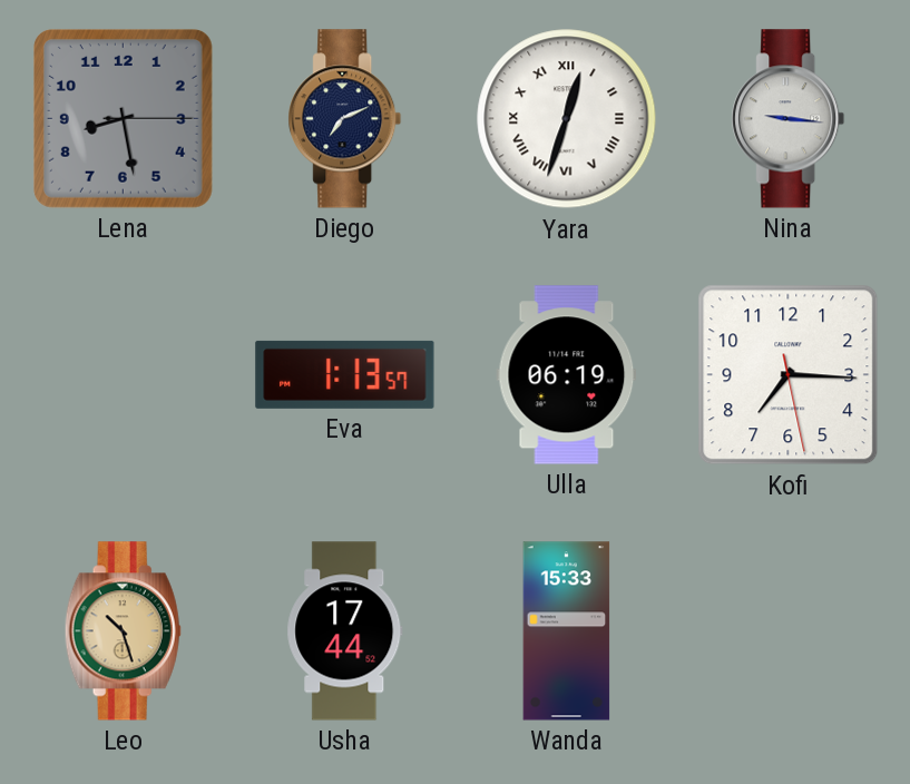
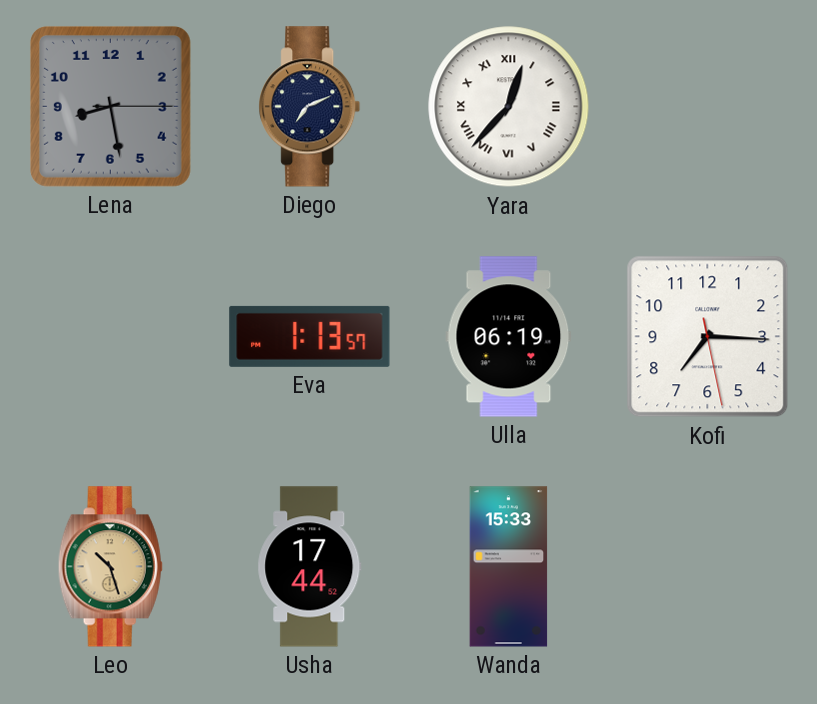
Yara: 12:33 -> 12:37
Nina: 9:16 -> none
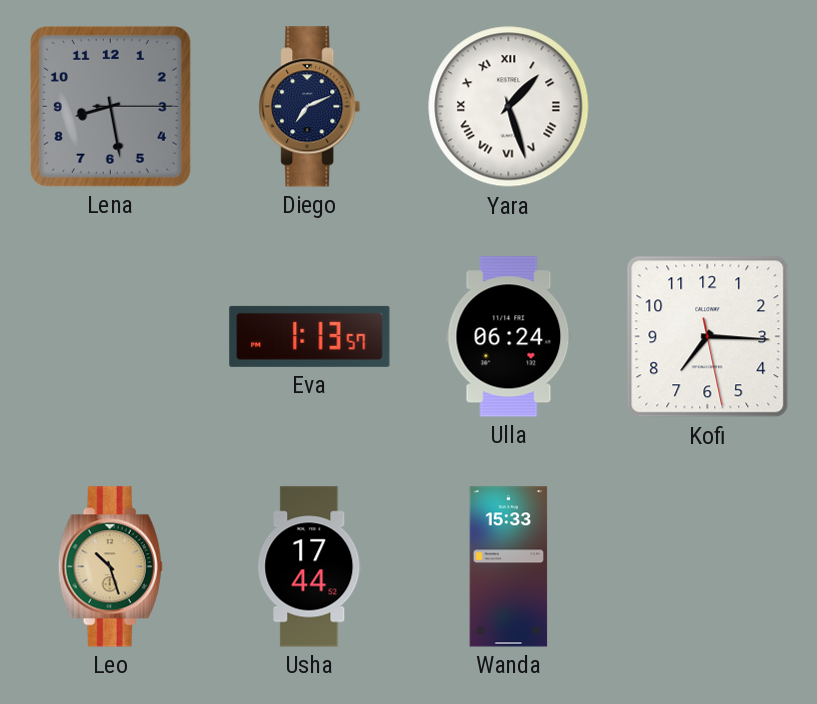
Yara: 12:37 -> 1:27
Ulla: 06:19 -> 06:24
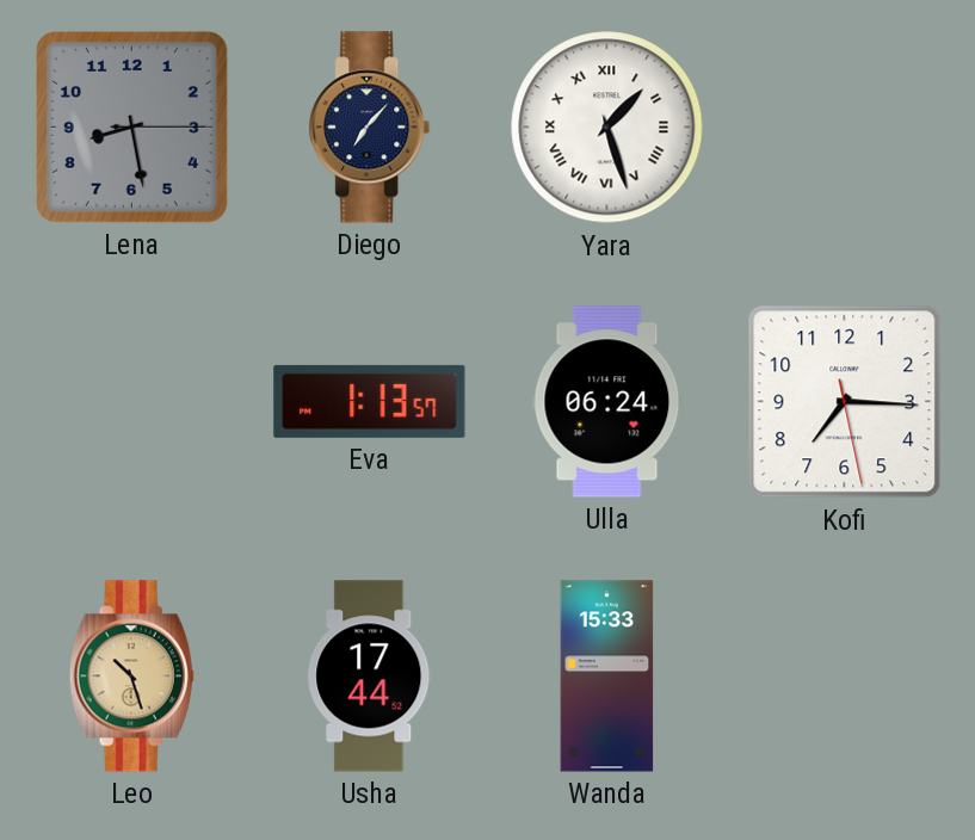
Diego: 7:11 -> 7:07
